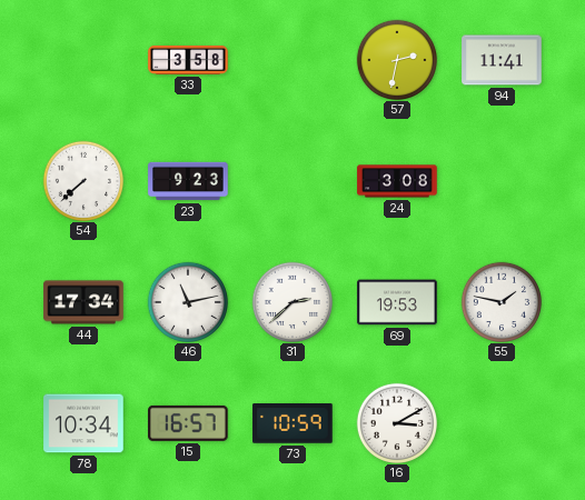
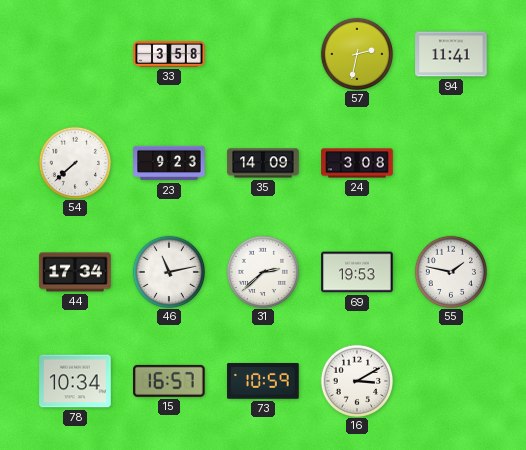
35: none -> 14:09
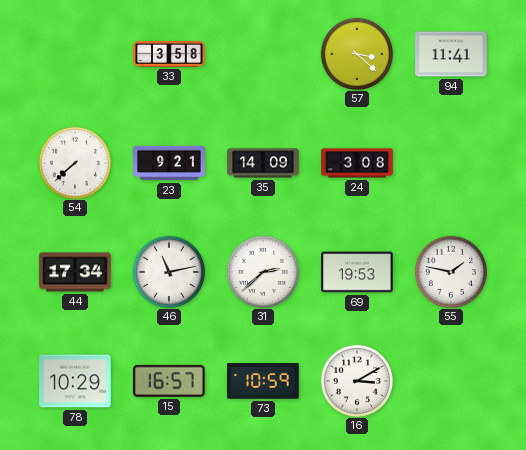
57: 2:32 -> 3:22
23: 9:23 -> 9:21
78: 10:34 -> 10:29
